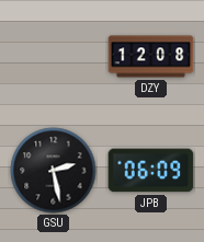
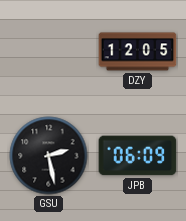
DZY: 12:08 -> 12:05
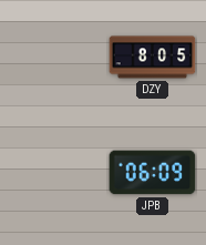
DZY: 12:05 -> 8:05
GSU: 2:28 -> none
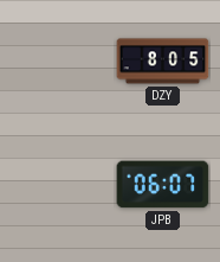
JPB: 06:09 -> 06:07
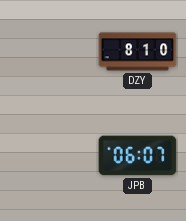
DZY: 8:05 -> 8:10
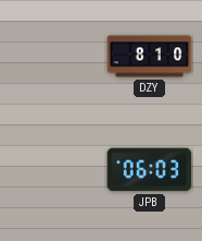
JPB: 06:07 -> 06:03
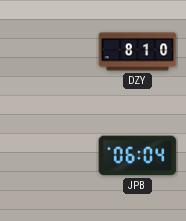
JPB: 06:03 -> 06:04
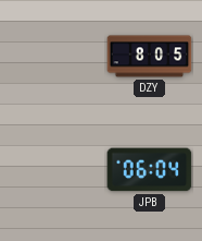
DZY: 8:10 -> 8:05
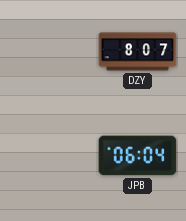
DZY: 8:05 -> 8:07
